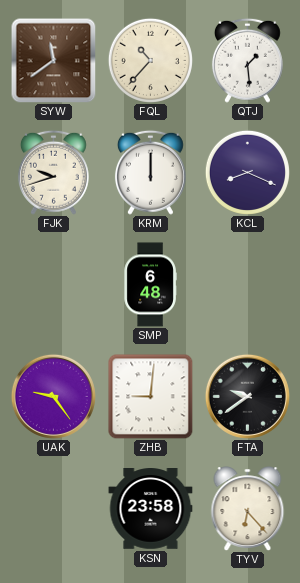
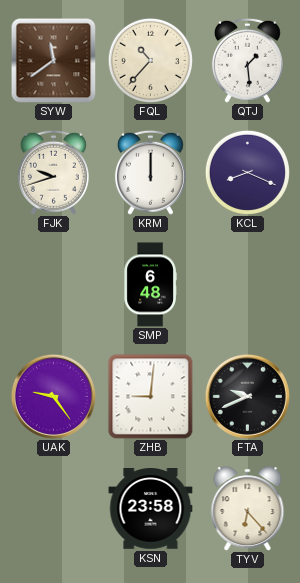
FTA: 9:39 -> 9:41
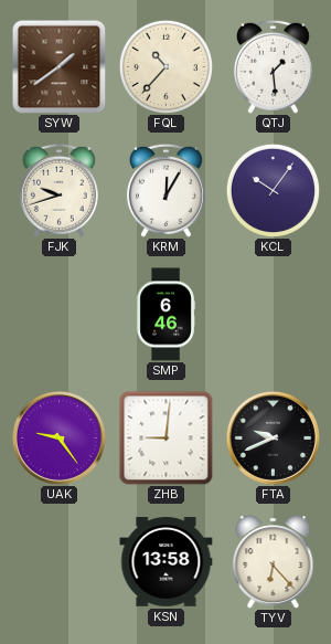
SYW: 11:39 -> 1:39
KRM: 12:00 -> 12:05
KCL: 8:19 -> 10:06
SMP: 6:48 -> 6:46
KSN: 23:58 -> 13:58
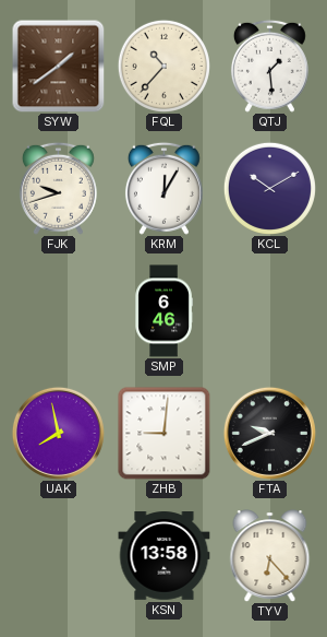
KCL: 10:06 -> 10:10
UAK: 9:24 -> 7:58
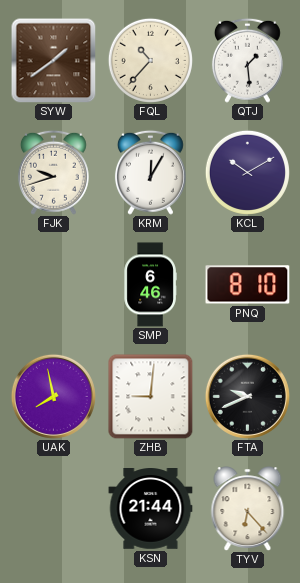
PNQ: none -> 8:10
KSN: 13:58 -> 21:44
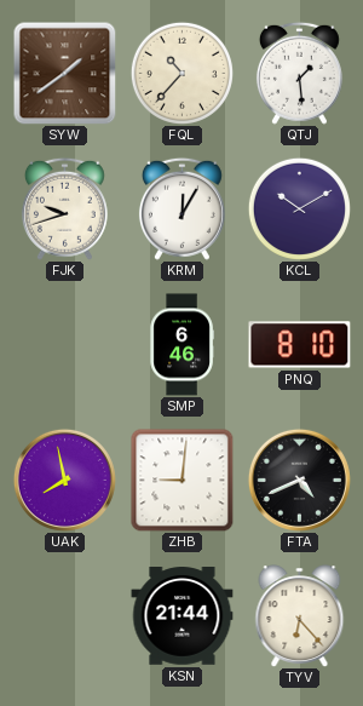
FTA: 9:41 -> 4:41
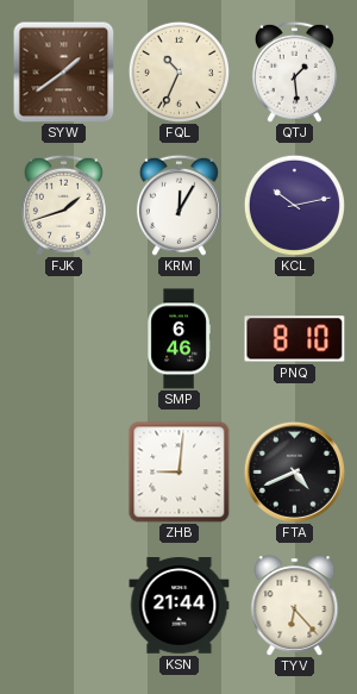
FQL: 10:37 -> 10:34
FJK: 9:42 -> 1:42
KCL: 10:10 -> 10:13
UAK: 7:58 -> none
